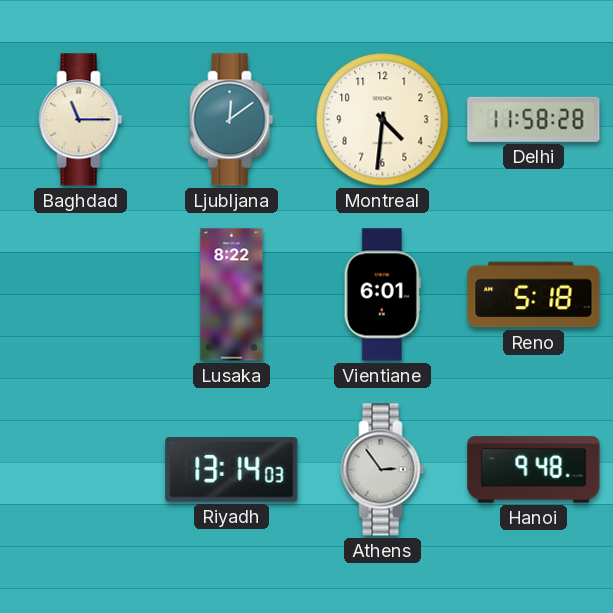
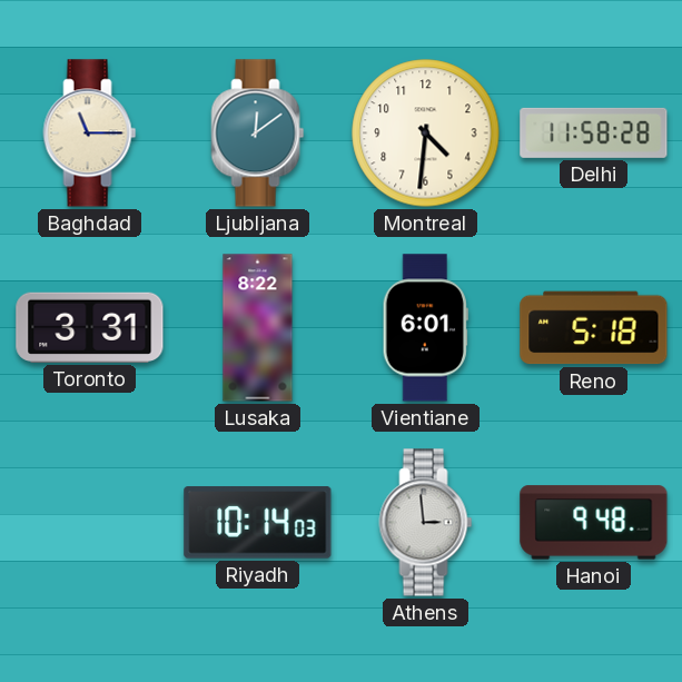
Toronto: none -> 3:31
Riyadh: 13:14 -> 10:14
Athens: 2:54 -> 2:59
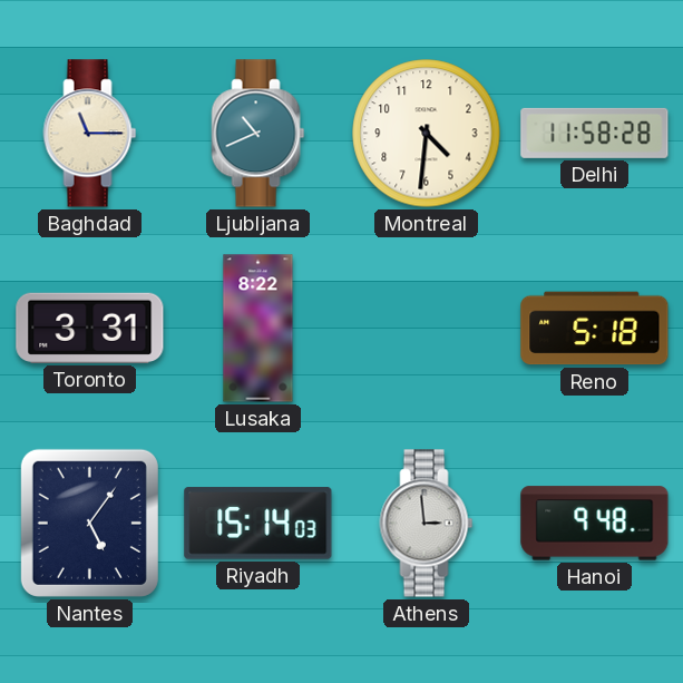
Ljubljana: 12:09 -> 10:41
Vientiane: 6:01 -> none
Nantes: none -> 5:06
Riyadh: 10:14 -> 15:14
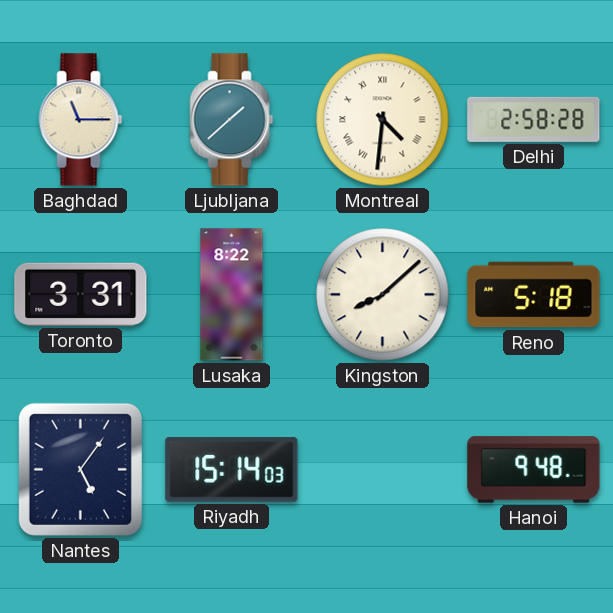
Ljubljana: 10:41 -> 1:38
Montreal numerals: Arabic -> Roman
Delhi: 11:58 -> 2:58
Kingston: none -> 8:08
Athens: 2:59 -> none
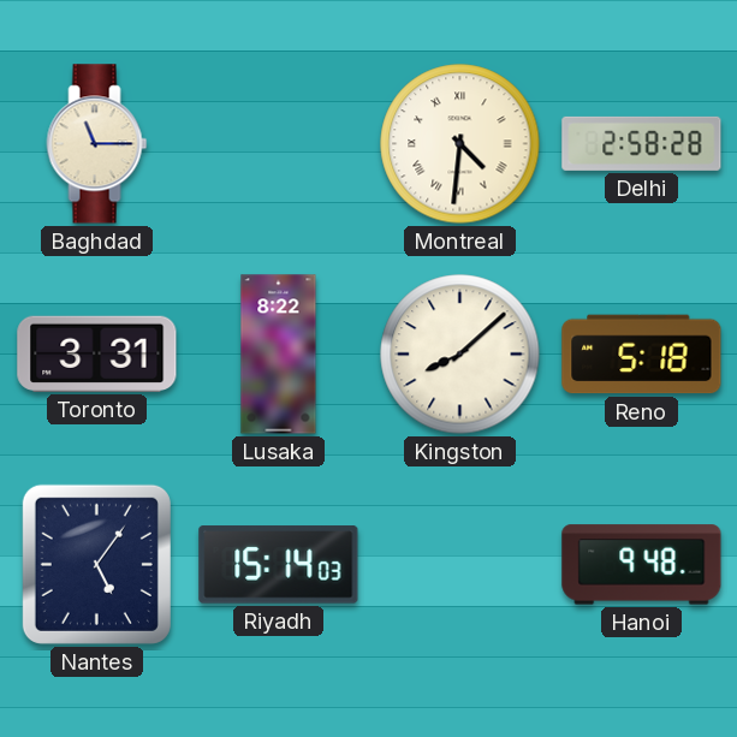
Ljubljana: 1:38 -> none
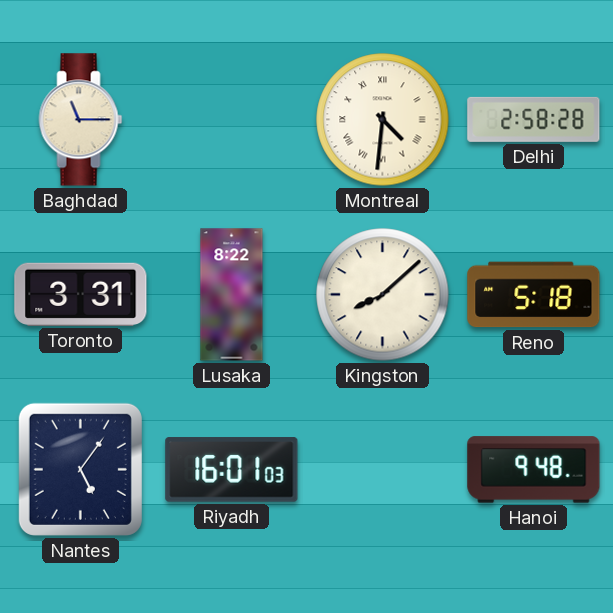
Riyadh: 15:14 -> 16:01
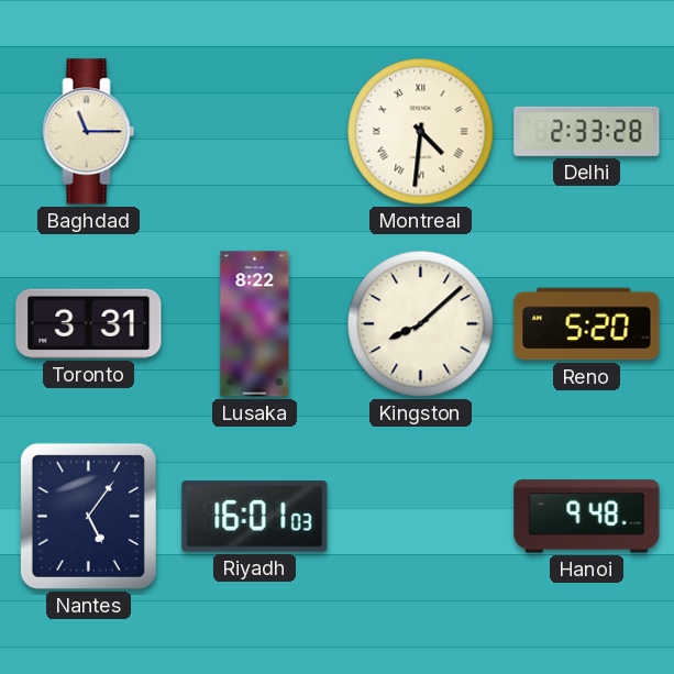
Delhi: 2:58 -> 2:33
Reno: 5:18 -> 5:20
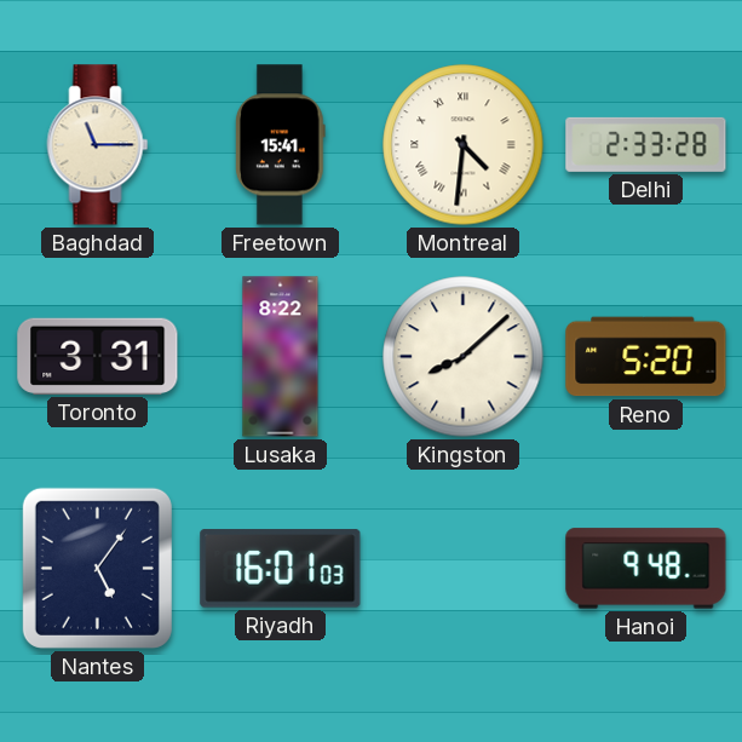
Freetown: none -> 15:41
